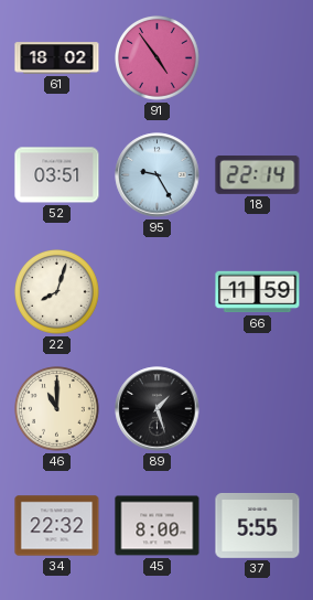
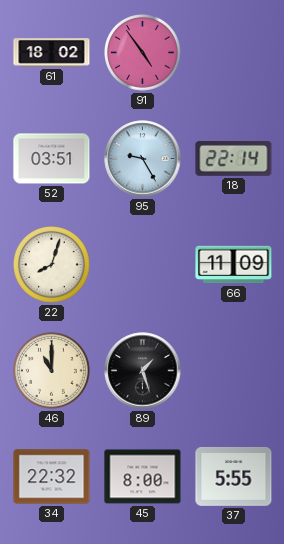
66: 11:59 -> 11:09
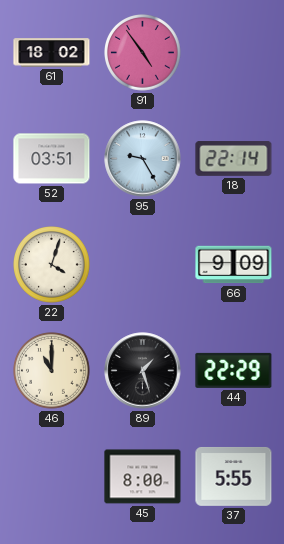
22: 8:03 -> 4:03
66: 11:09 -> 9:09
44: none -> 22:29
34: 22:32 -> none
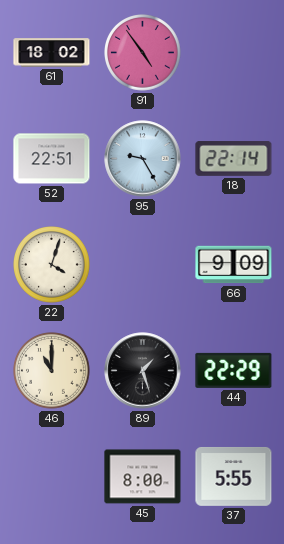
52: 03:51 -> 22:51
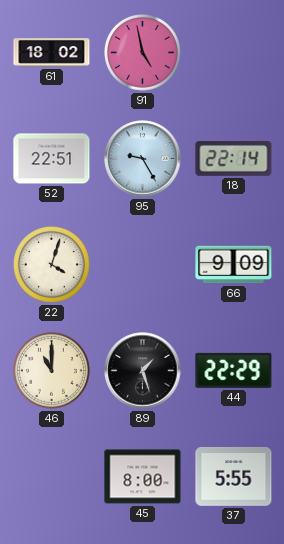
91: 4:54 -> 4:58
